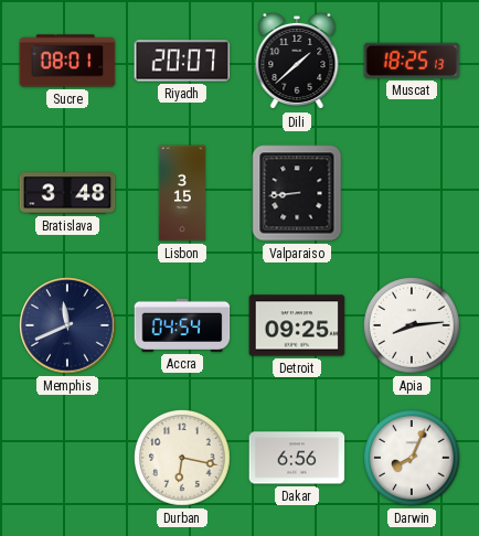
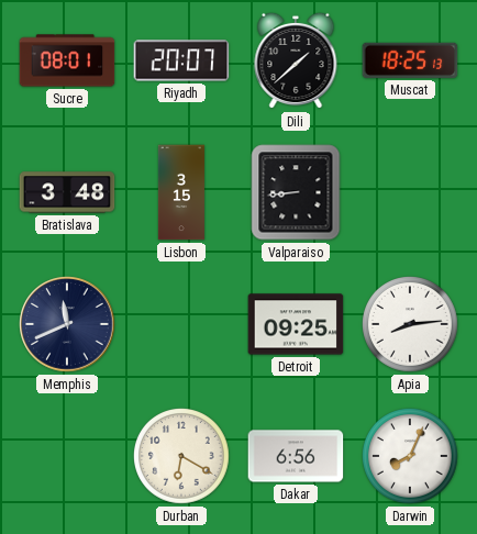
Accra: 04:54 -> none
Durban: 6:17 -> 6:20
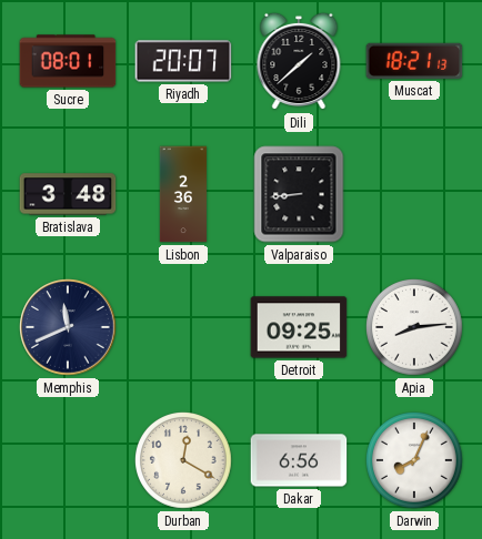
Muscat: 18:25 -> 18:21
Lisbon: 3:15 -> 2:36
Durban: 6:20 -> 12:20
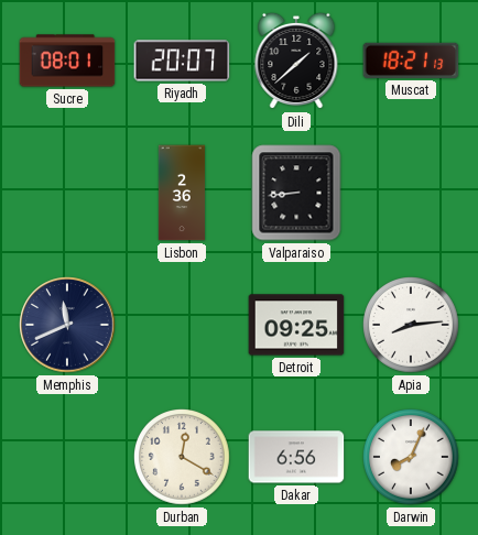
Bratislava: 3:48 -> none
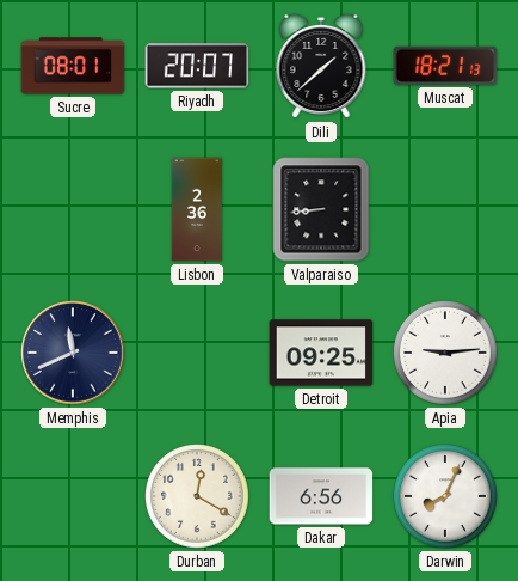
Apia: 8:14 -> 9:14
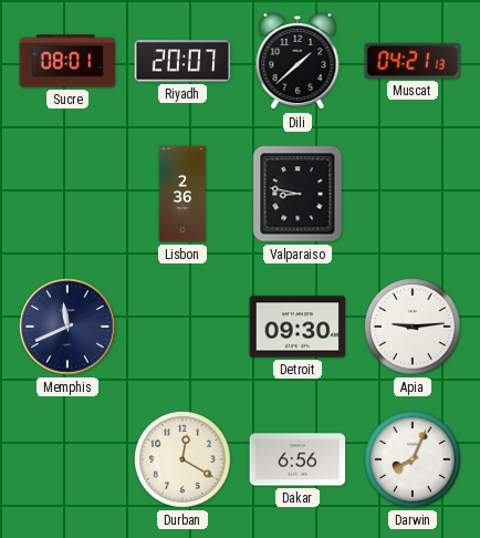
Muscat: 18:21 -> 04:21
Valparaiso: 8:44 -> 8:47
Detroit: 09:25 -> 09:30
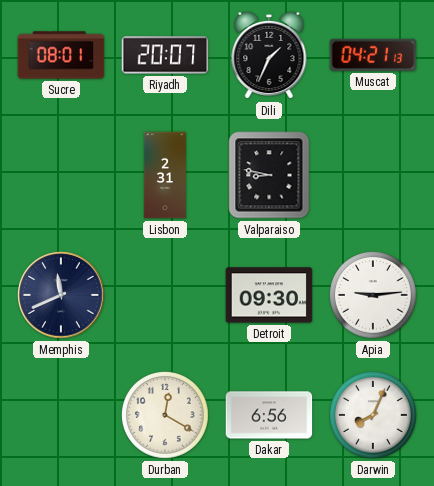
Dili: 1:38 -> 1:34
Lisbon: 2:36 -> 2:31
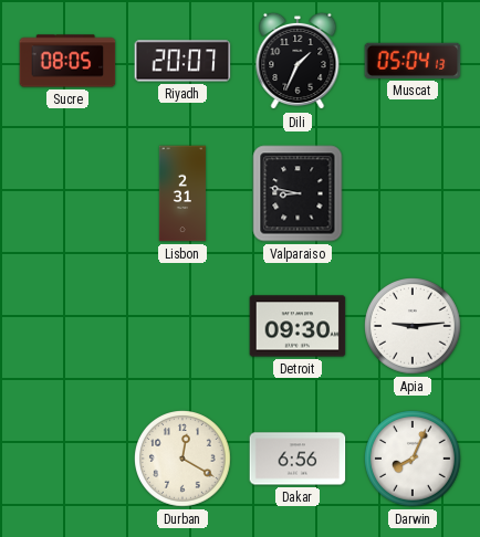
Sucre: 08:01 -> 08:05
Muscat: 04:21 -> 05:04
Memphis: 11:41 -> none
